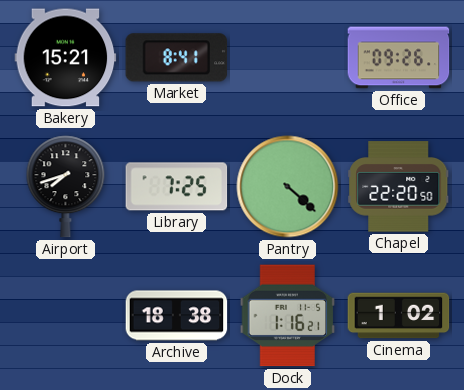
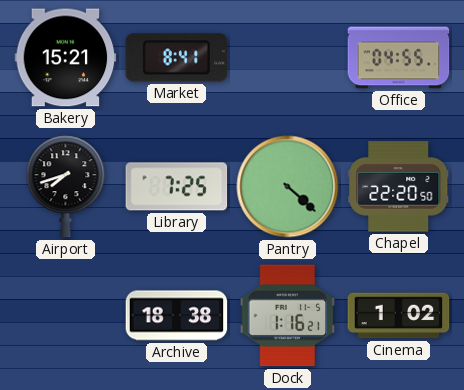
Office: 09:26 -> 04:55
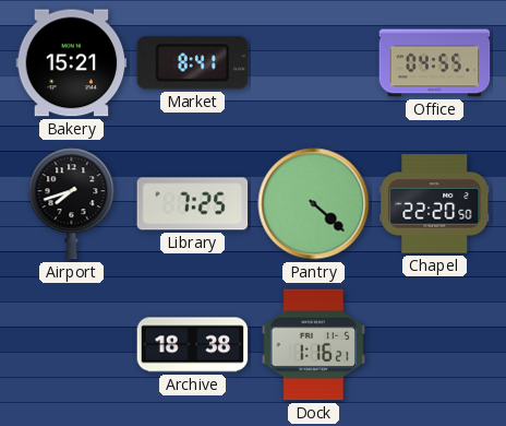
Cinema: 1:02 -> none
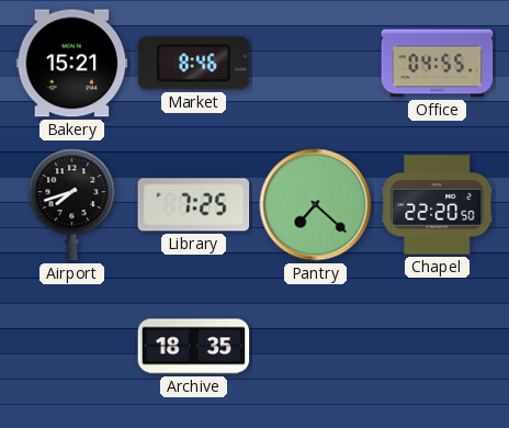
Market: 8:41 -> 8:46
Pantry: 4:22 -> 7:22
Archive: 18:38 -> 18:35
Dock: 1:16 -> none
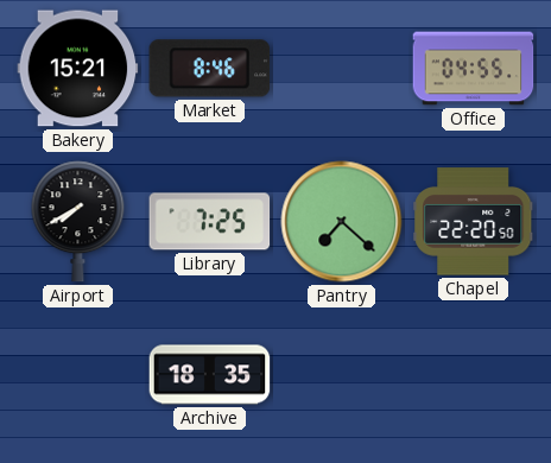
Airport: 7:42 -> 7:40
